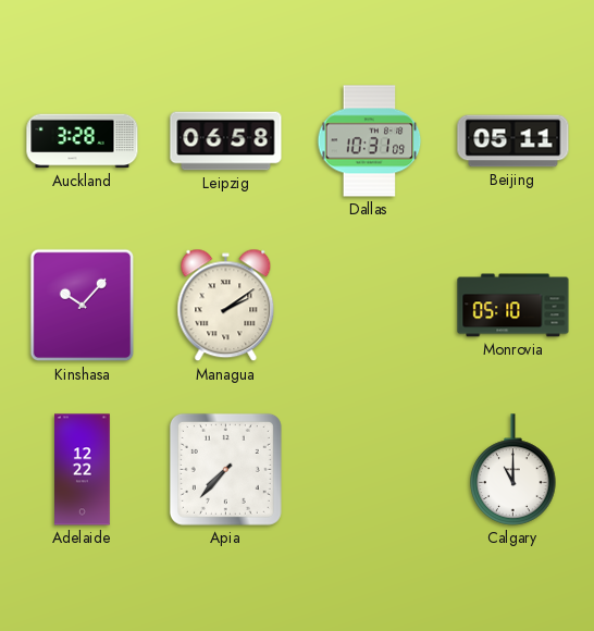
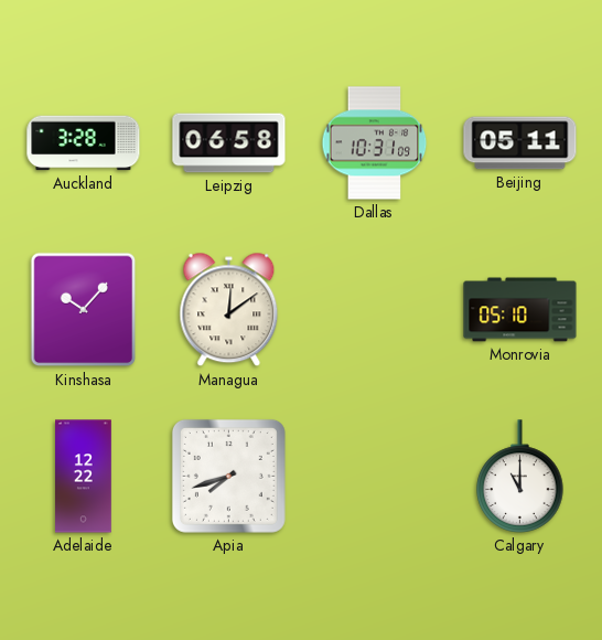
Managua: 2:09 -> 12:09
Apia: 7:37 -> 7:42
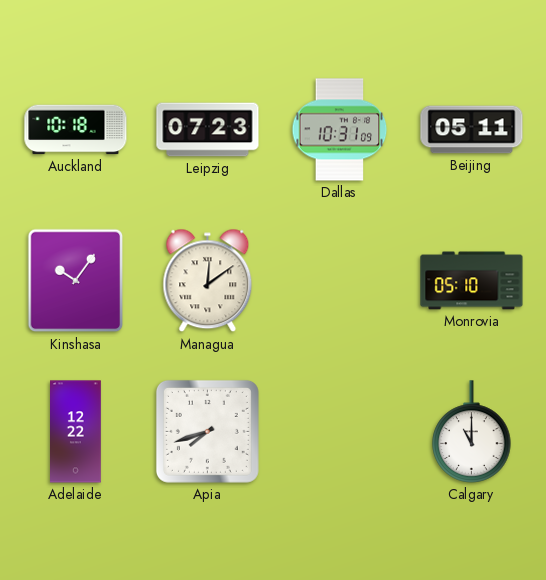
Auckland: 3:28 -> 10:18
Leipzig: 06:58 -> 07:23
Kinshasa: 10:07 -> 10:06
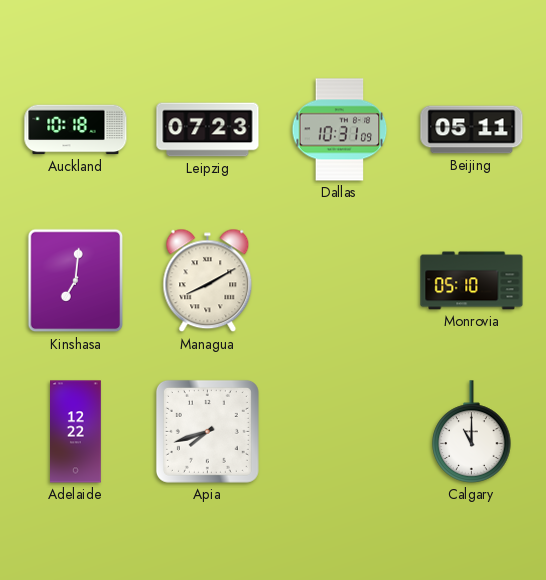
Kinshasa: 10:06 -> 7:01
Managua: 12:09 -> 8:10
